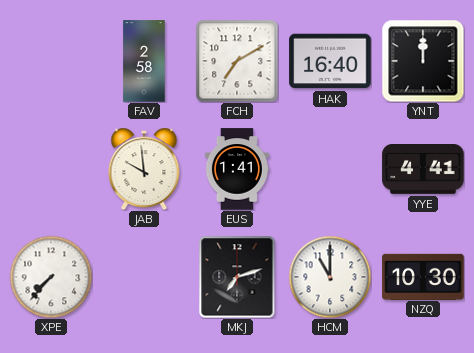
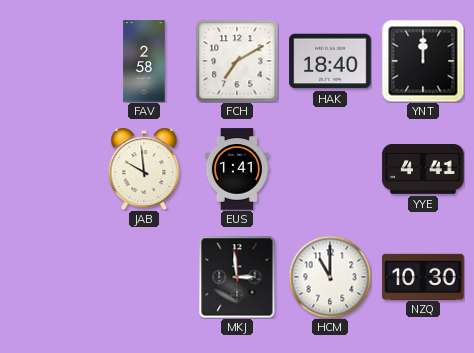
HAK: 16:40 -> 18:40
XPE: 7:37 -> none
MKJ: 7:12 -> 2:59
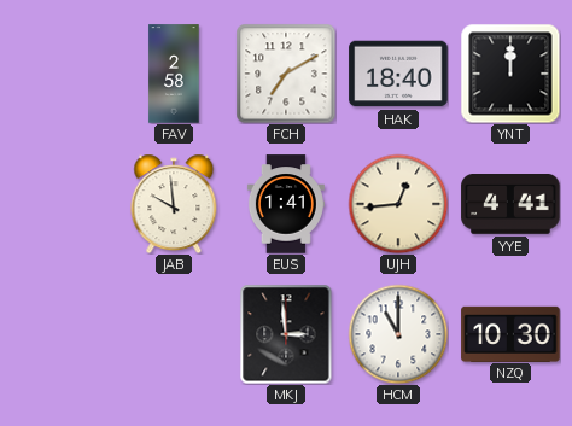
UJH: none -> 12:44
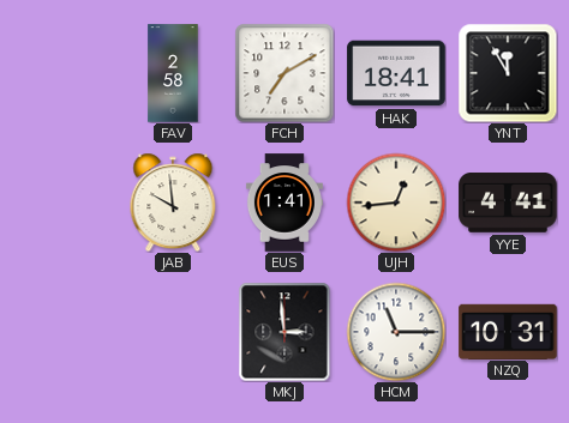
HAK: 18:40 -> 18:41
YNT: 12:00 -> 11:55
HCM: 11:00 -> 11:15
NZQ: 10:30 -> 10:31
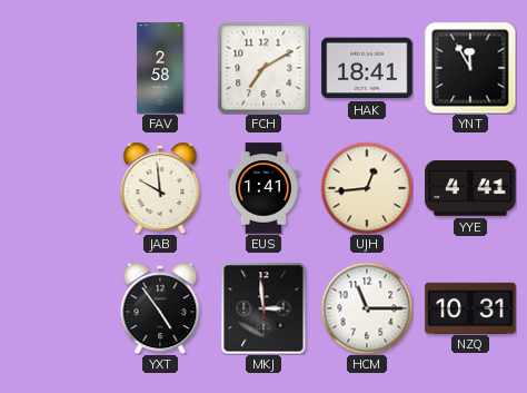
YXT: none -> 4:54
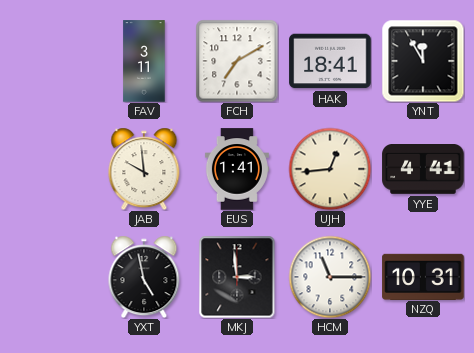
FAV: 2:58 -> 3:11
YXT: 4:54 -> 4:58
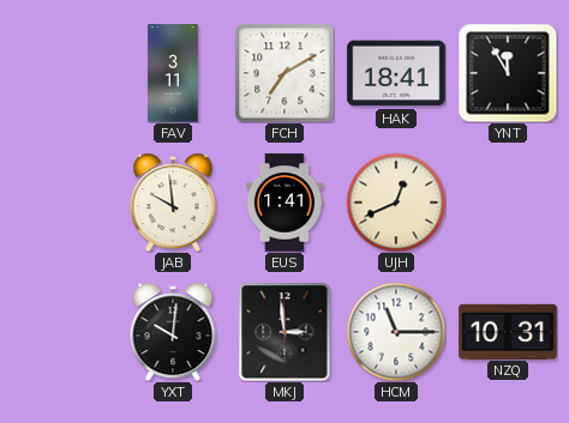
UJH: 12:44 -> 12:41
YYE: 4:41 -> none
YXT: 4:58 -> 10:01
